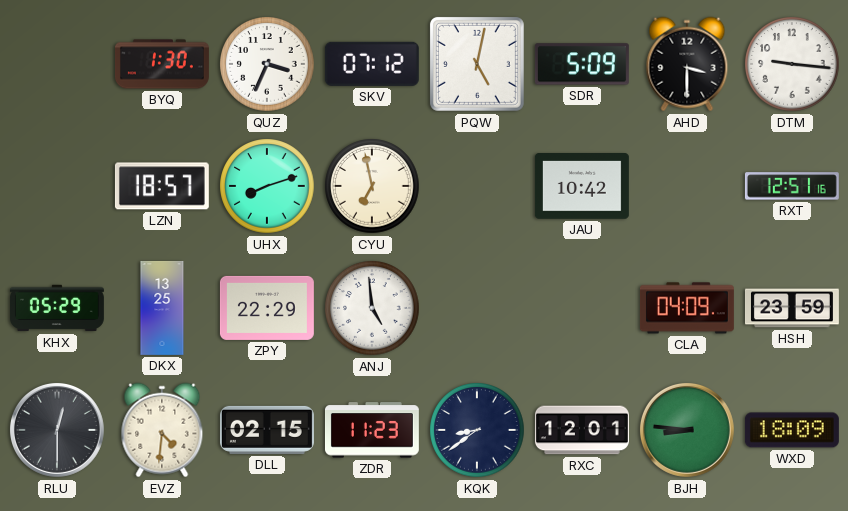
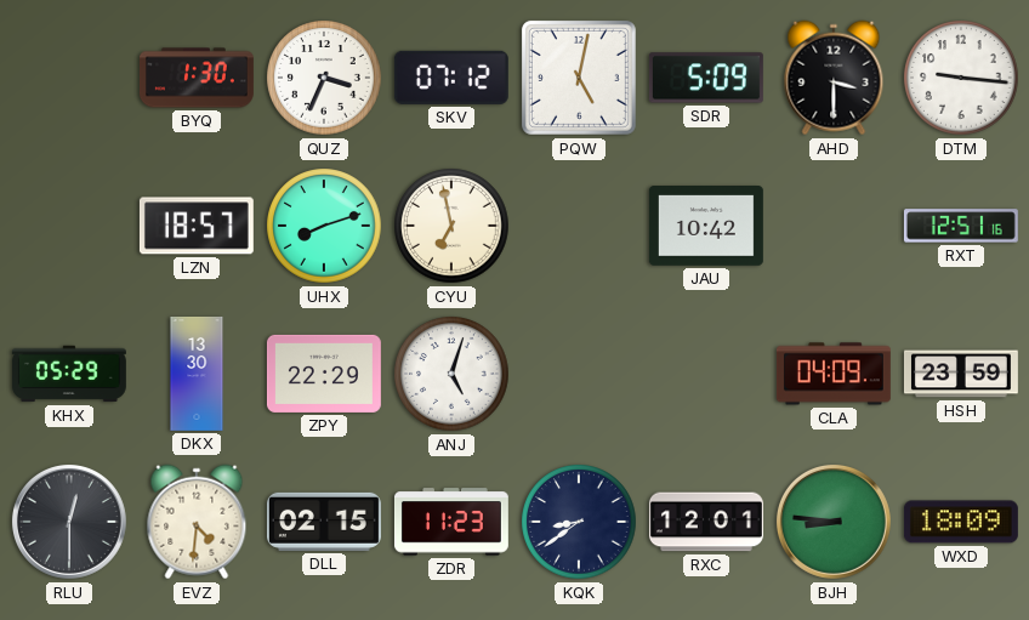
DKX: 13:25 -> 13:30
ANJ: 4:59 -> 5:03
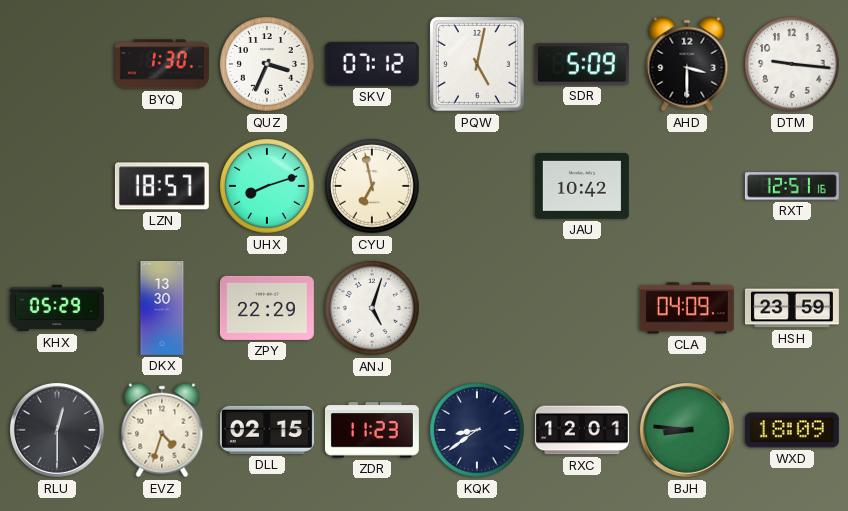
EVZ: 4:31 -> 4:33
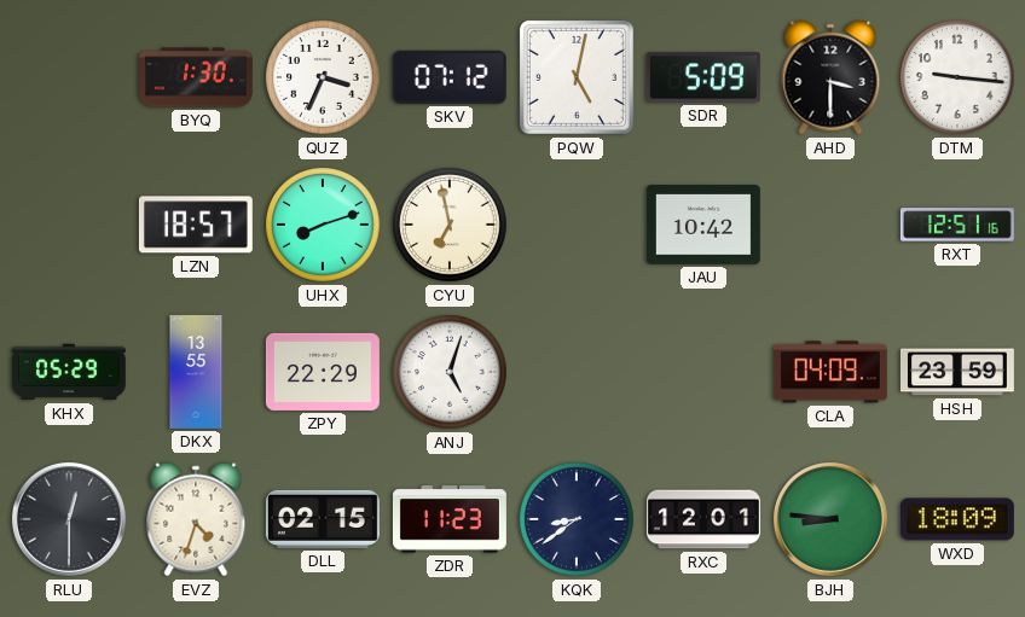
DKX: 13:30 -> 13:55
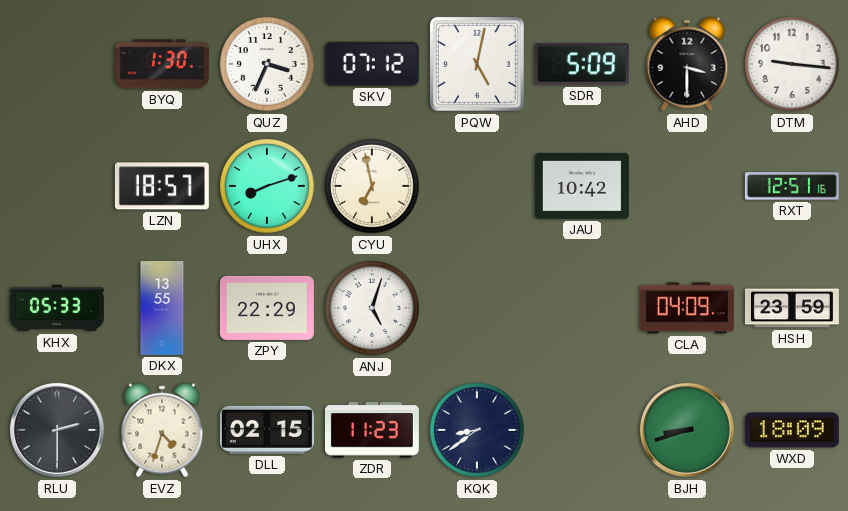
KHX: 05:29 -> 05:33
RLU: 12:30 -> 2:30
RXC: 12:01 -> none
BJH: 8:46 -> 8:42
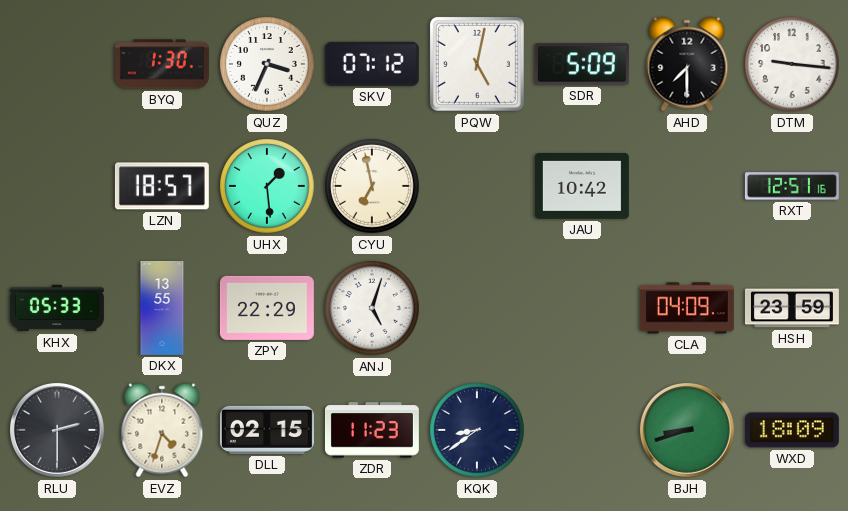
AHD: 3:30 -> 7:30
UHX: 8:12 -> 1:29
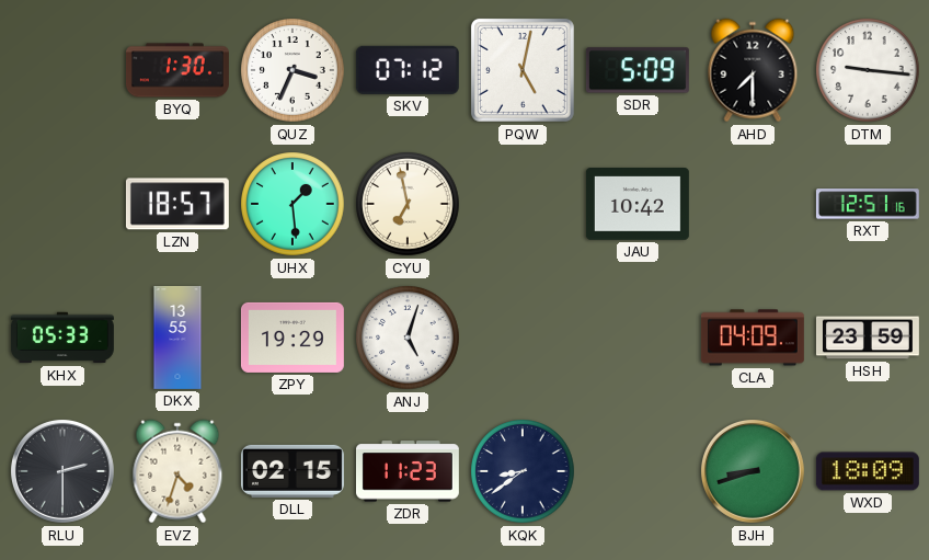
ZPY: 22:29 -> 19:29
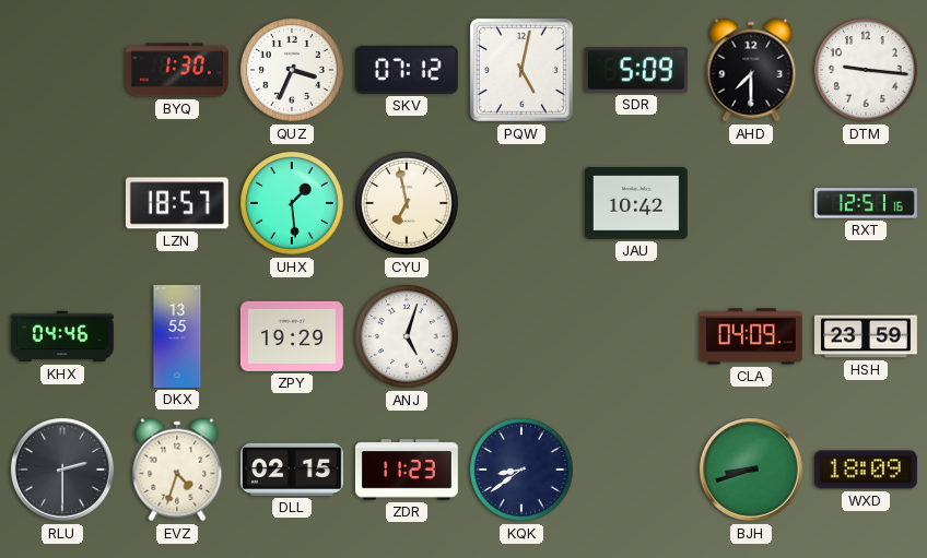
KHX: 05:33 -> 04:46
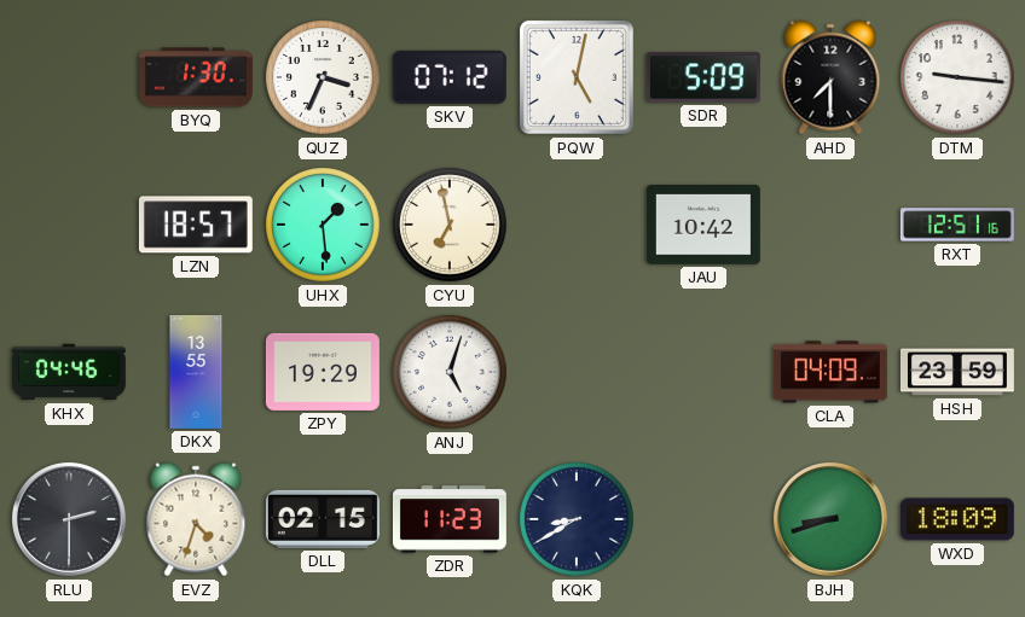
KQK: 8:39 -> 8:40
